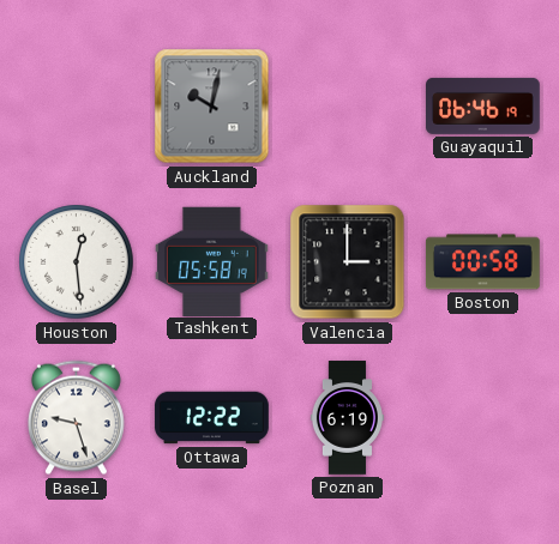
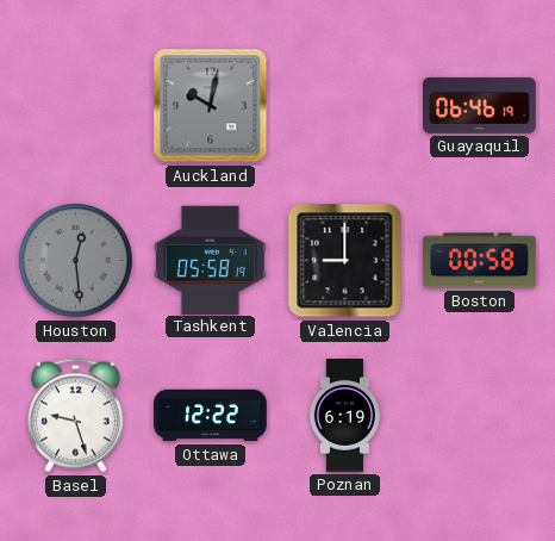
Houston dial: white -> grey
Valencia: 3:00 -> 9:00
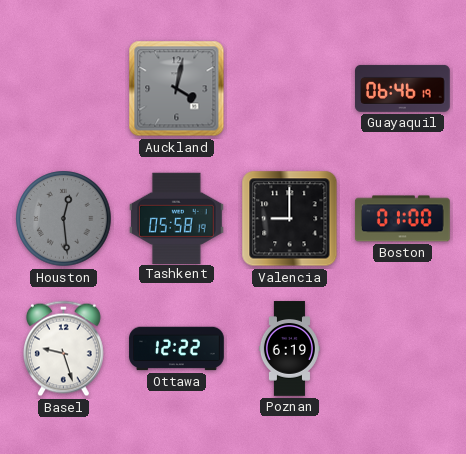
Auckland: 10:02 -> 4:02
Boston: 00:58 -> 01:00
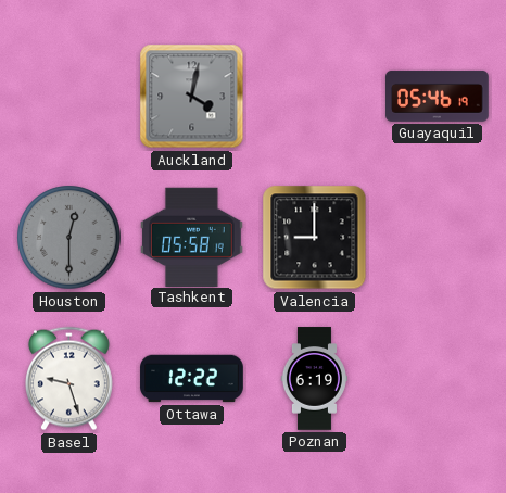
Guayaquil: 06:46 -> 05:46
Houston: 12:29 -> 12:30
Boston: 01:00 -> none
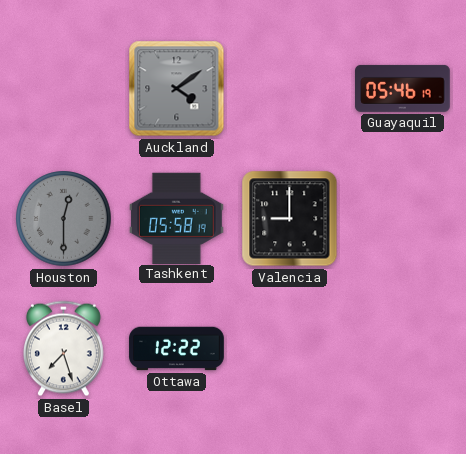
Auckland: 4:02 -> 4:09
Basel: 9:27 -> 7:27
Poznan: 6:19 -> none
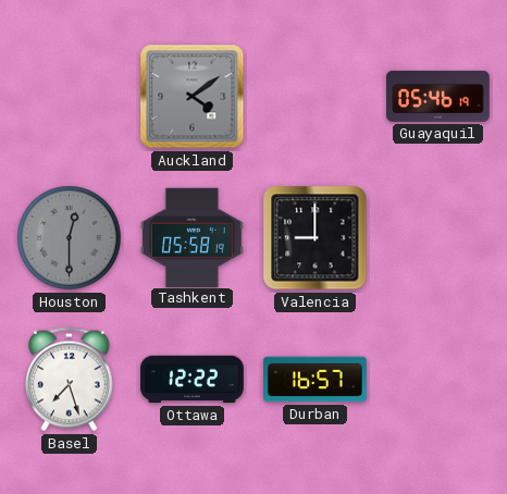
Durban: none -> 16:57
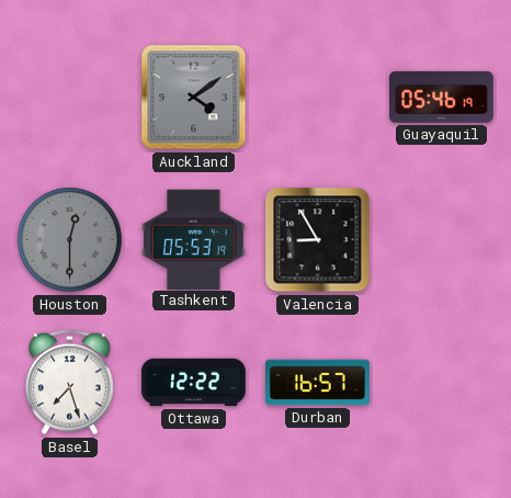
Tashkent: 05:58 -> 05:53
Valencia: 9:00 -> 8:55
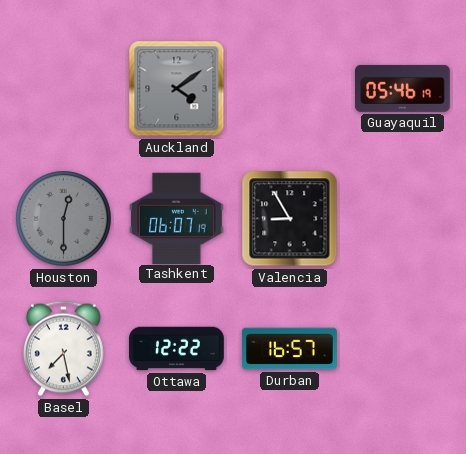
Tashkent: 05:53 -> 06:07
Basel: 7:27 -> 7:28
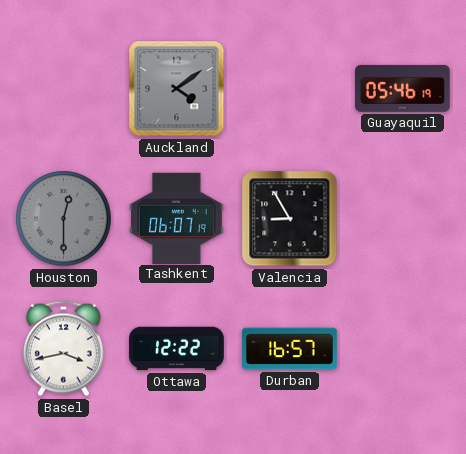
Basel: 7:28 -> 3:43
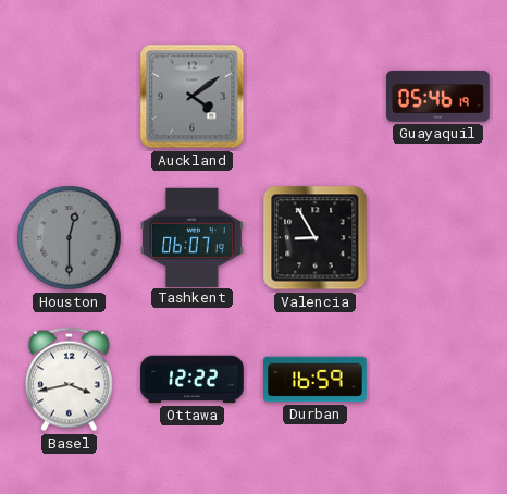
Durban: 16:57 -> 16:59
